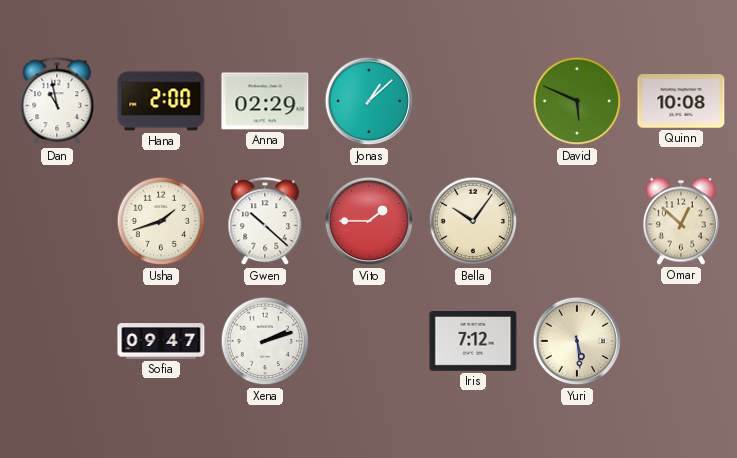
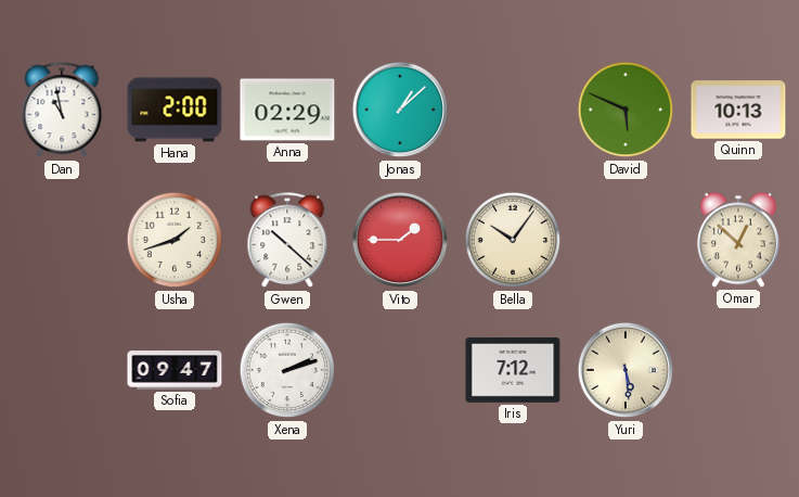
Quinn: 10:08 -> 10:13
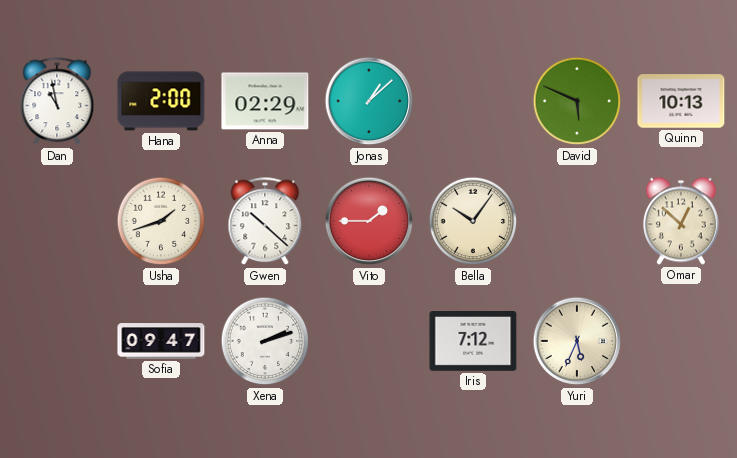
Yuri: 5:29 -> 5:34
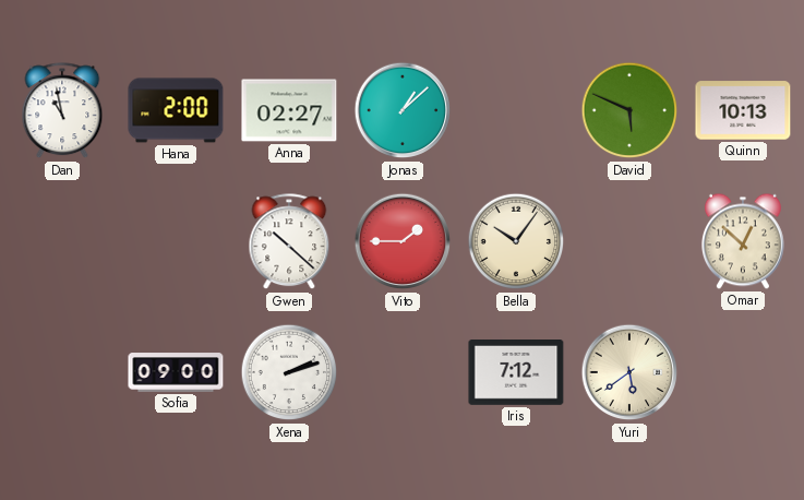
Anna: 02:29 -> 02:27
Usha: 1:42 -> none
Sofia: 09:47 -> 09:00
Yuri: 5:34 -> 5:39
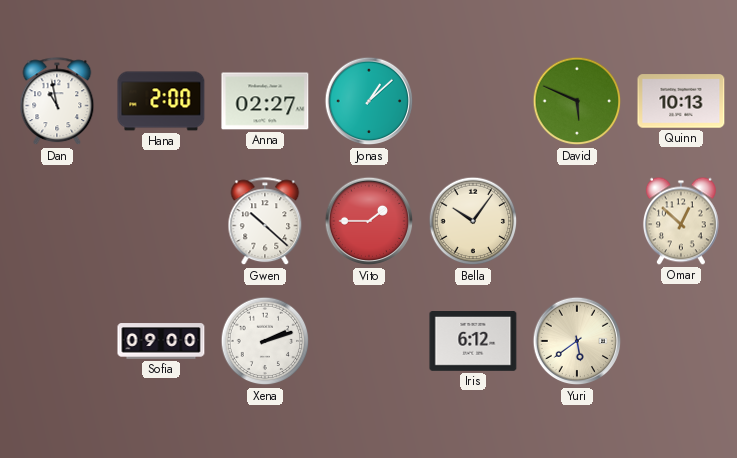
Iris: 7:12 -> 6:12
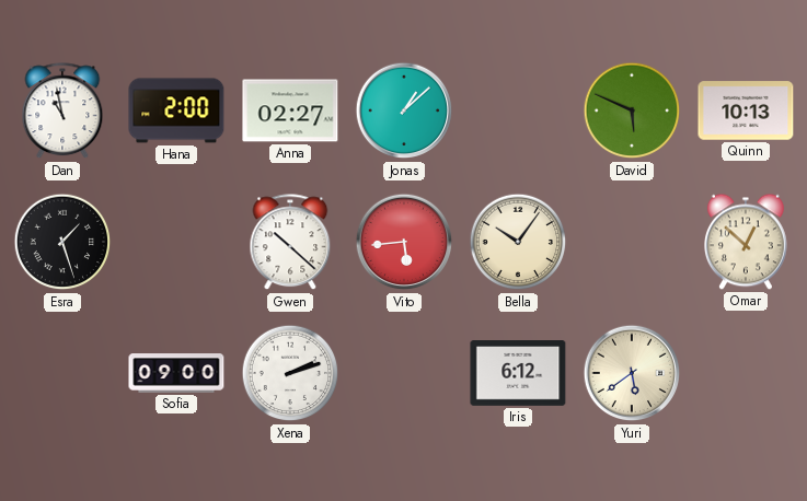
Esra: none -> 1:27
Vito: 1:45 -> 5:44
